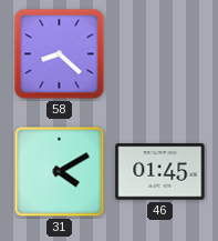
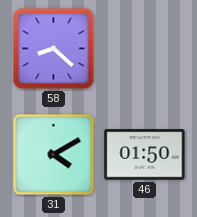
46: 01:45 -> 01:50
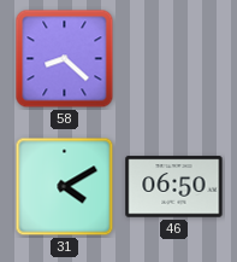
46: 01:50 -> 06:50
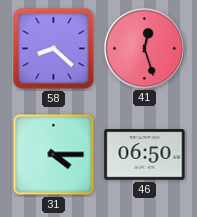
41: none -> 12:27
31: 4:10 -> 4:15
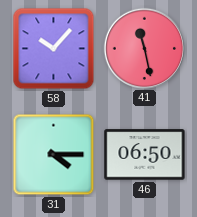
58: 8:22 -> 10:07
41: 12:27 -> 11:28
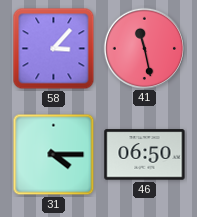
58: 10:07 -> 3:07
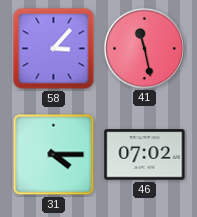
46: 06:50 -> 07:02
